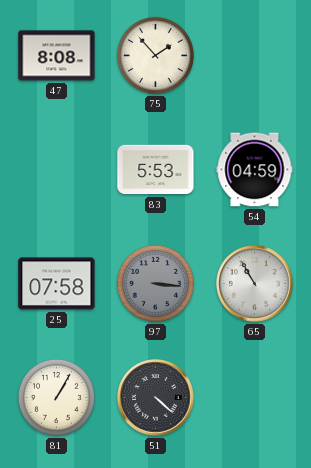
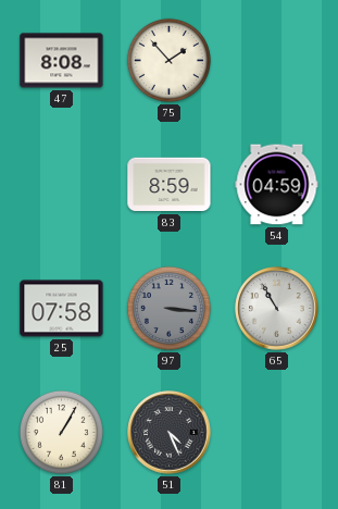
83: 5:53 -> 8:59
51: 4:22 -> 4:26
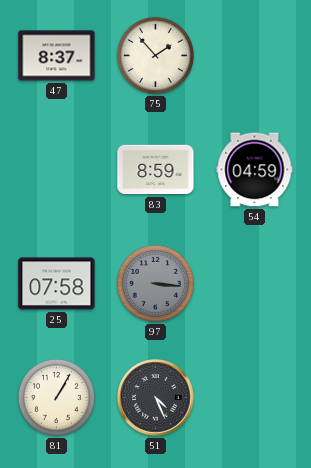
47: 8:08 -> 8:37
65: 10:55 -> none
